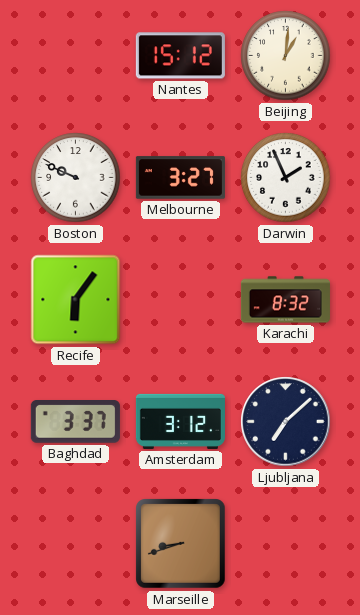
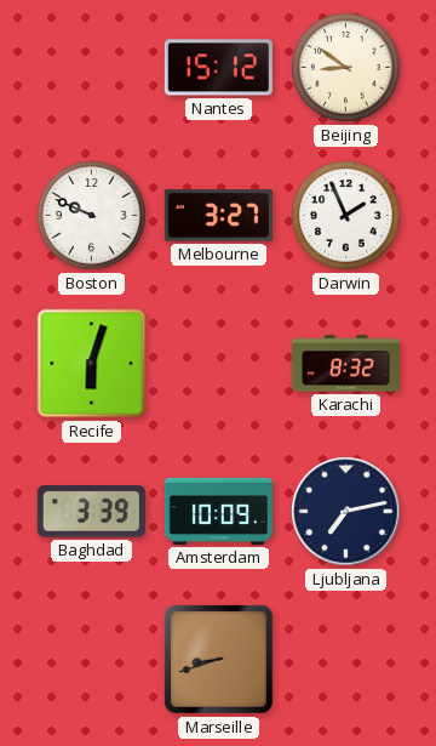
Beijing: 1:01 -> 8:51
Recife: 6:06 -> 6:03
Baghdad: 3:37 -> 3:39
Amsterdam: 3:12 -> 10:09
Ljubljana: 7:08 -> 7:13
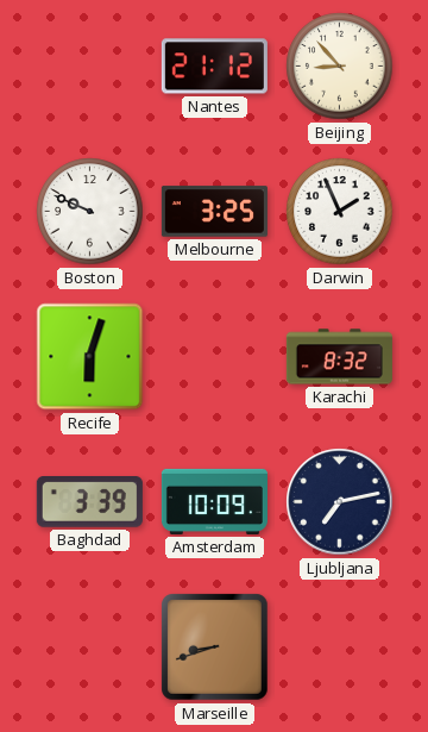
Nantes: 15:12 -> 21:12
Beijing: 8:51 -> 8:53
Melbourne: 3:27 -> 3:25
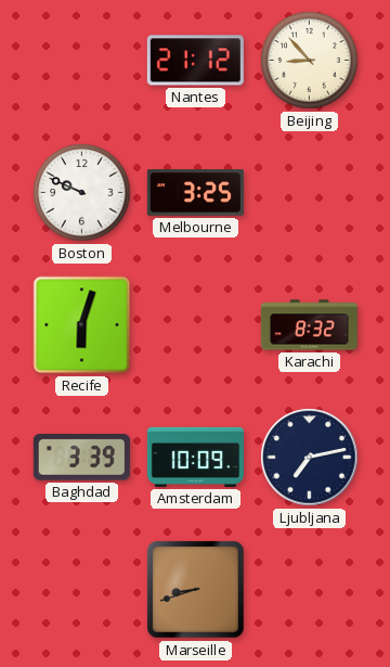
Darwin: 1:56 -> none
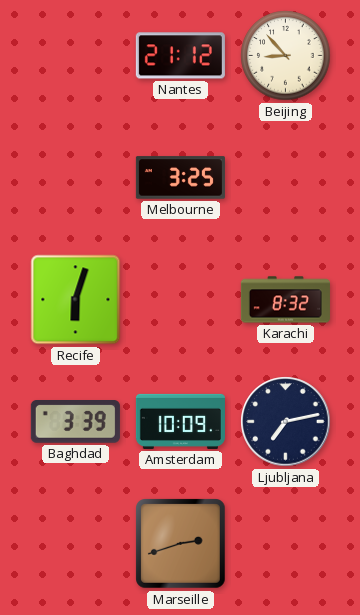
Boston: 9:49 -> none
Marseille: 8:42 -> 2:42
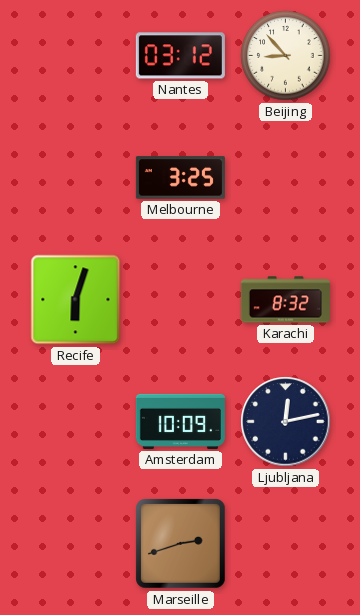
Nantes: 21:12 -> 03:12
Baghdad: 3:39 -> none
Ljubljana: 7:13 -> 12:13
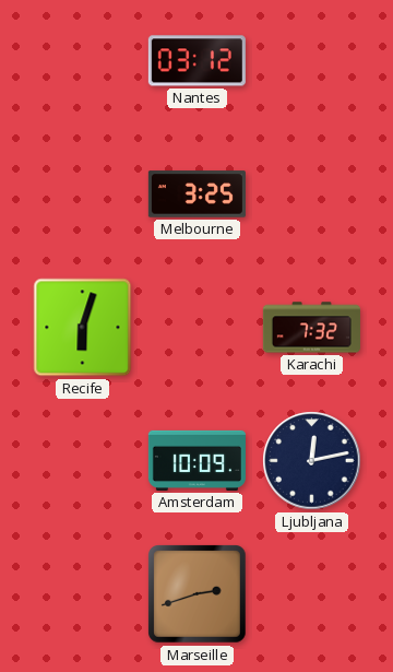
Beijing: 8:53 -> none
Karachi: 8:32 -> 7:32
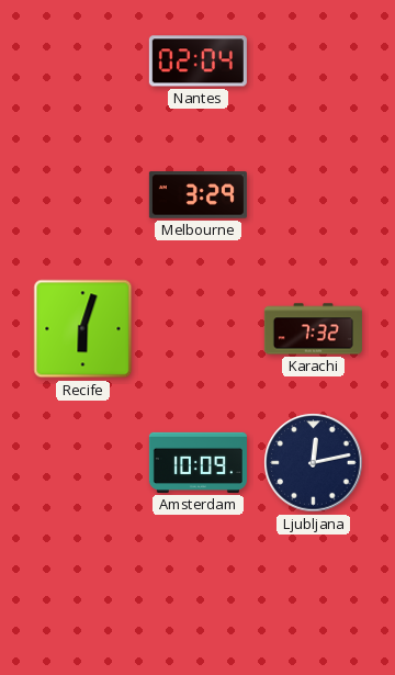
Nantes: 03:12 -> 02:04
Melbourne: 3:25 -> 3:29
Marseille: 2:42 -> none
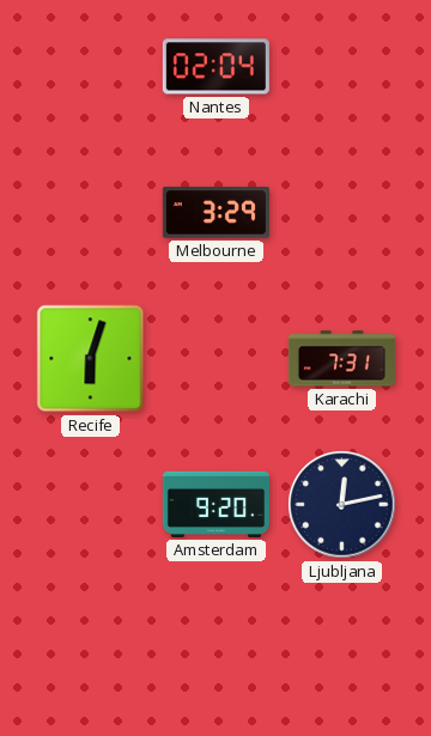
Karachi: 7:32 -> 7:31
Amsterdam: 10:09 -> 9:20
